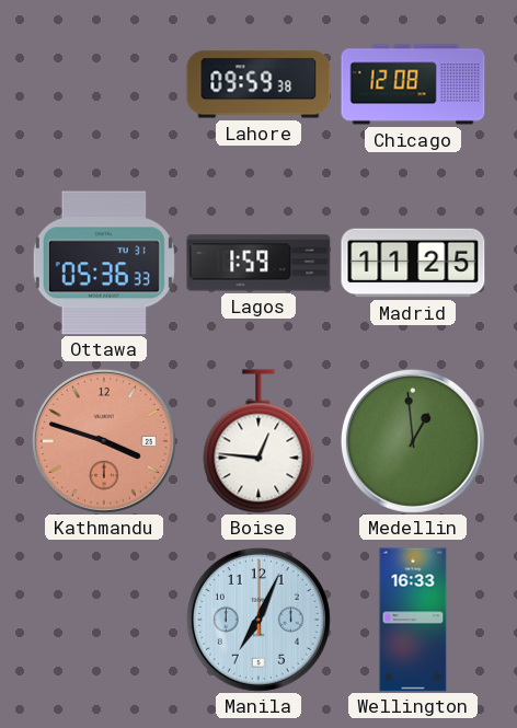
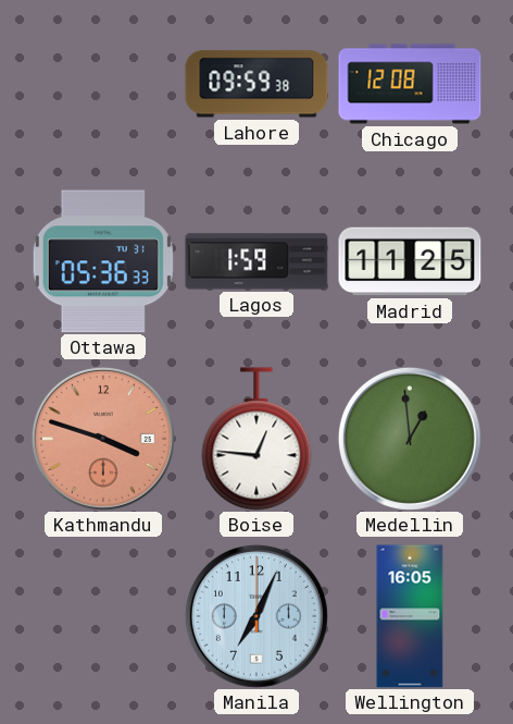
Wellington: 16:33 -> 16:05
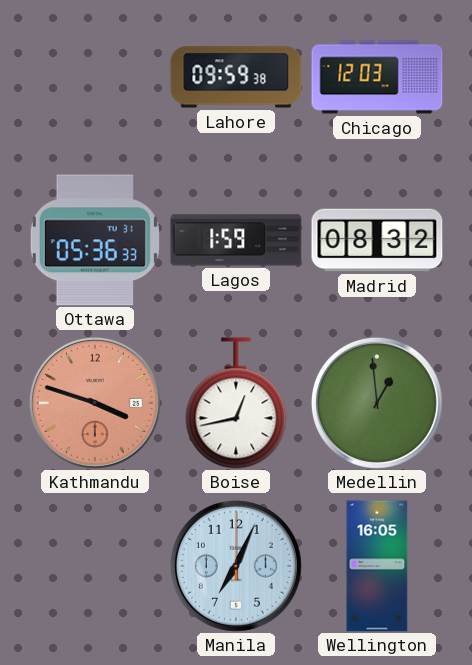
Chicago: 12:08 -> 12:03
Madrid: 11:25 -> 08:32
Boise: 12:46 -> 12:43
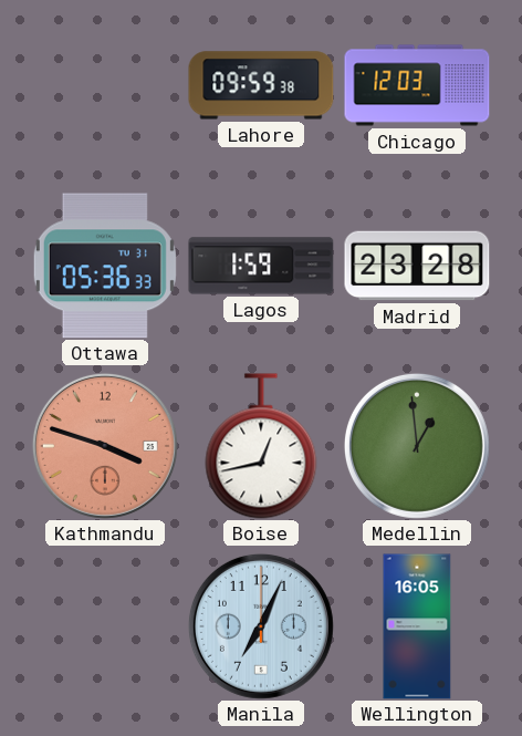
Madrid: 08:32 -> 23:28
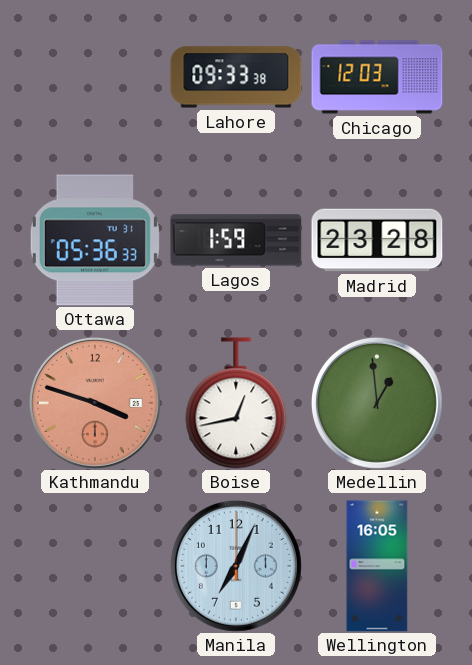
Lahore: 09:59 -> 09:33
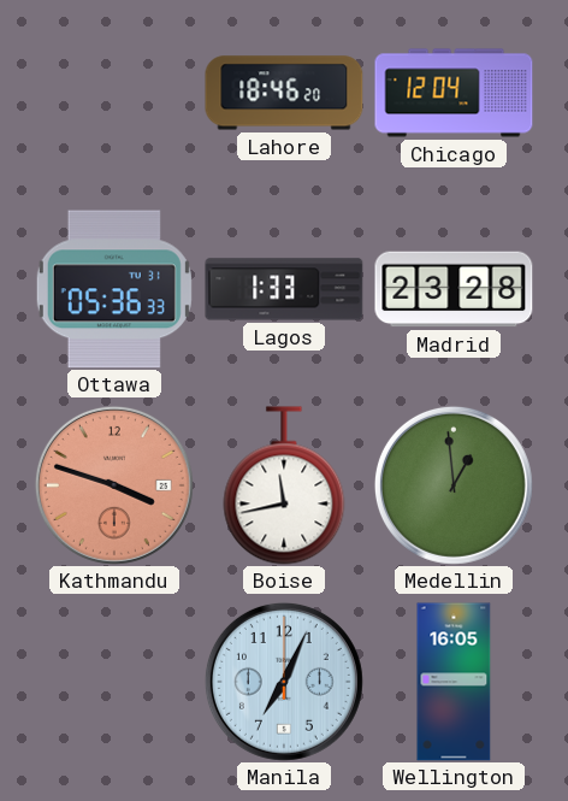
Lahore: 09:33 -> 18:46
Chicago: 12:03 -> 12:04
Lagos: 1:59 -> 1:33
Boise: 12:43 -> 11:43
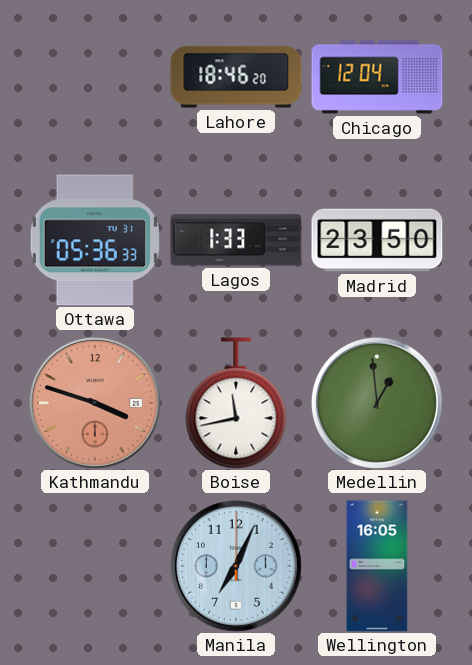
Madrid: 23:28 -> 23:50
